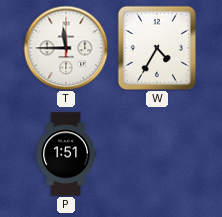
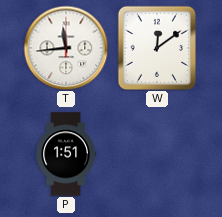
T: 11:45 -> 11:44
W: 4:35 -> 12:09
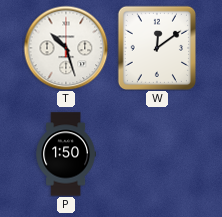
T: 11:44 -> 10:27
P: 1:51 -> 1:50
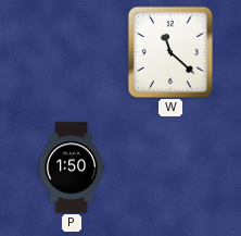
T: 10:27 -> none
W: 12:09 -> 11:22
